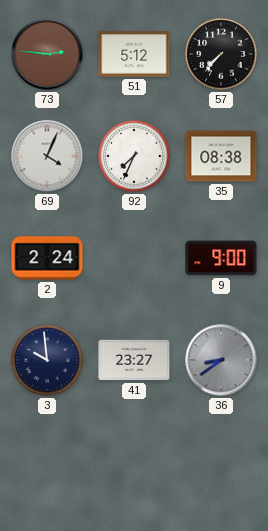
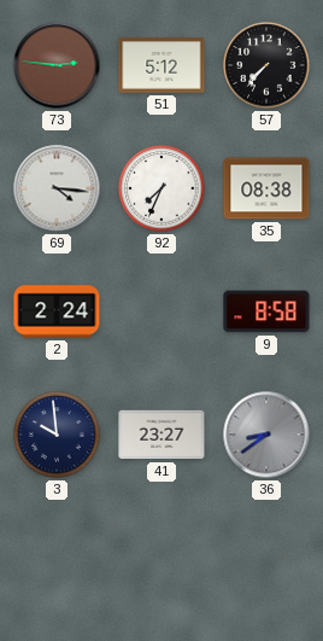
69: 4:04 -> 4:16
9: 9:00 -> 8:58
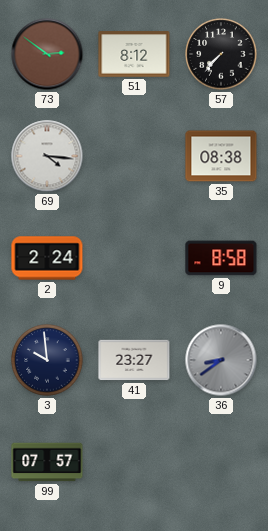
73: 2:46 -> 2:51
51: 5:12 -> 8:12
92: 7:34 -> none
99: none -> 07:57
